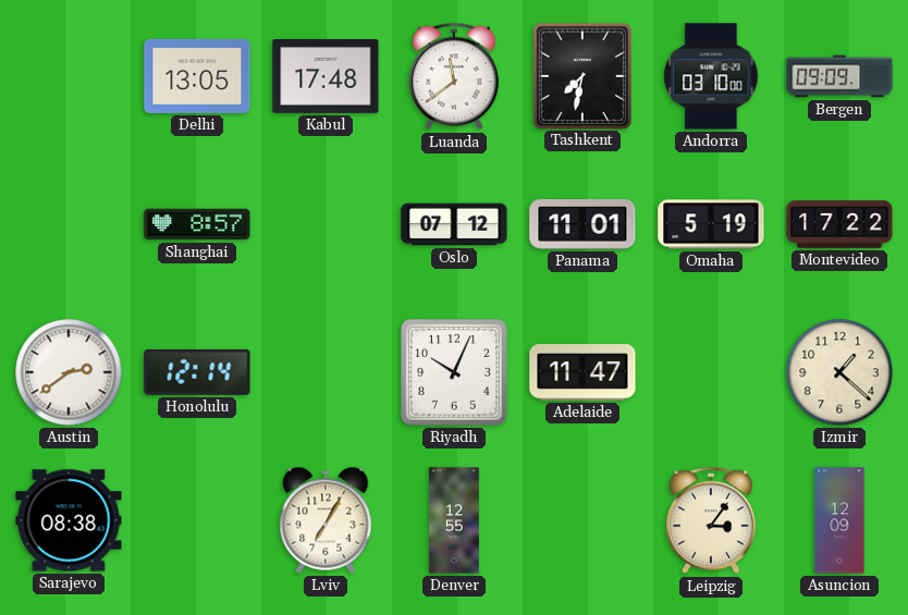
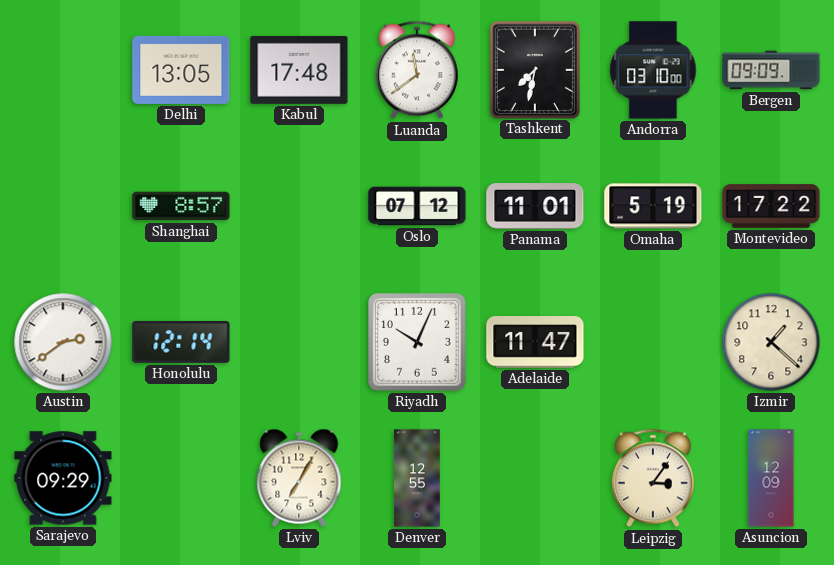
Sarajevo: 08:38 -> 09:29
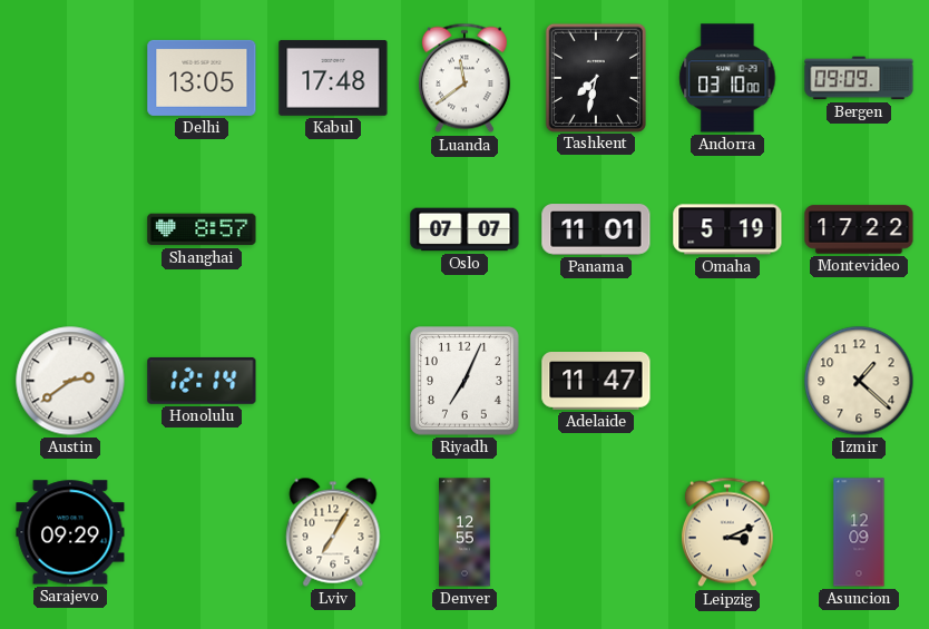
Oslo: 07:12 -> 07:07
Riyadh: 10:04 -> 7:04
Leipzig: 3:06 -> 3:11
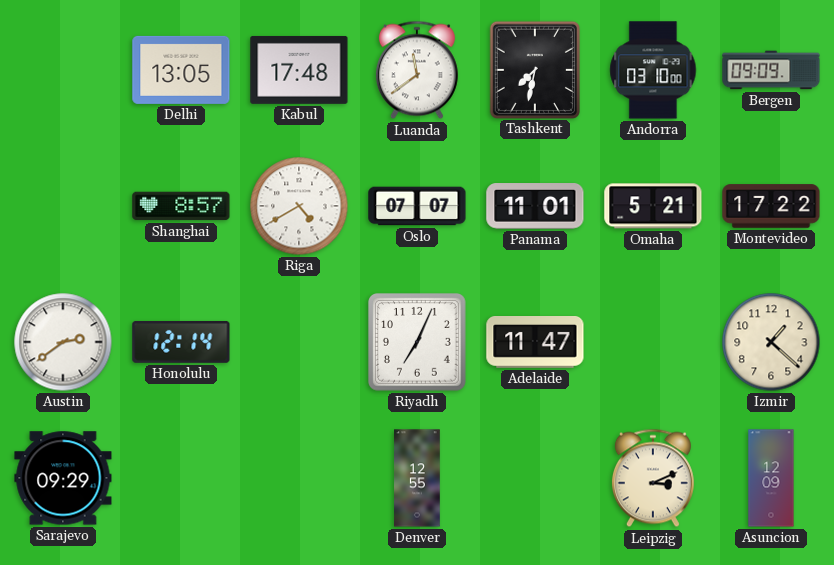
Riga: none -> 4:40
Omaha: 5:19 -> 5:21
Lviv: 7:05 -> none
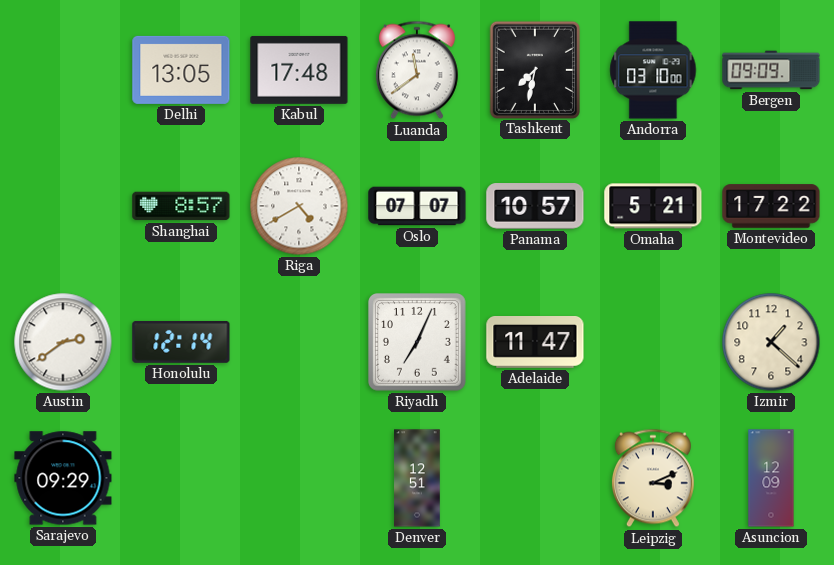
Panama: 11:01 -> 10:57
Denver: 12:55 -> 12:51
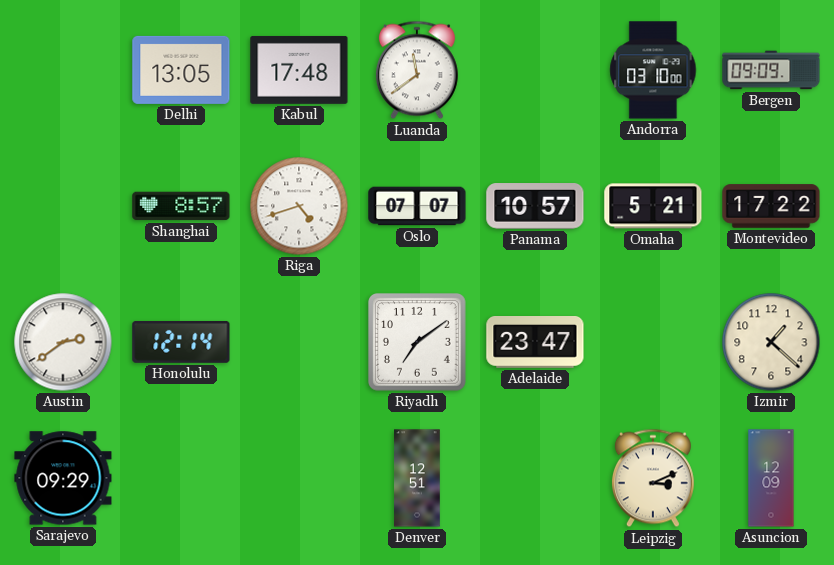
Tashkent: 7:32 -> none
Riga: 4:40 -> 4:42
Riyadh: 7:04 -> 7:09
Adelaide: 11:47 -> 23:47
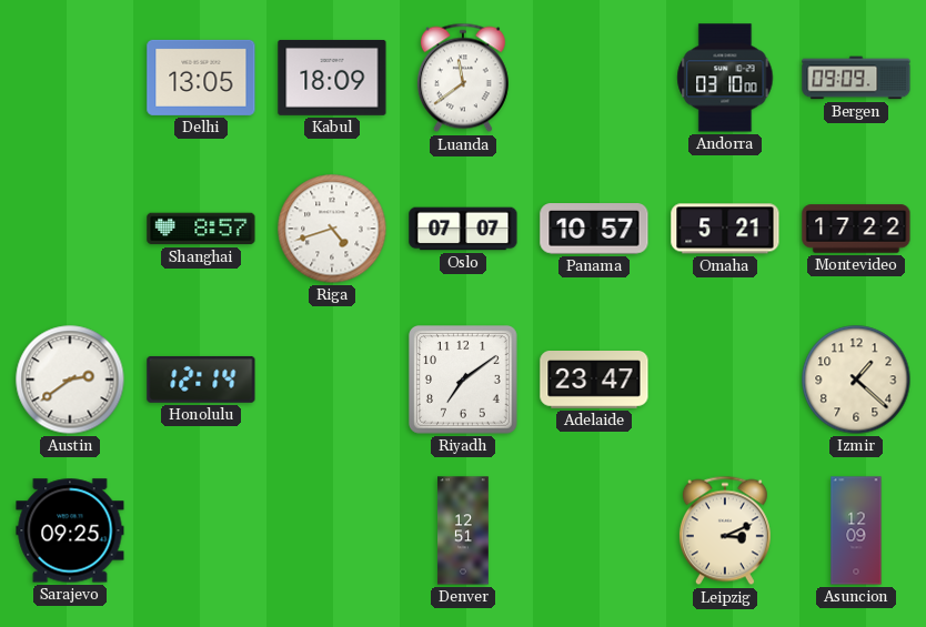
Kabul: 17:48 -> 18:09
Sarajevo: 09:29 -> 09:25
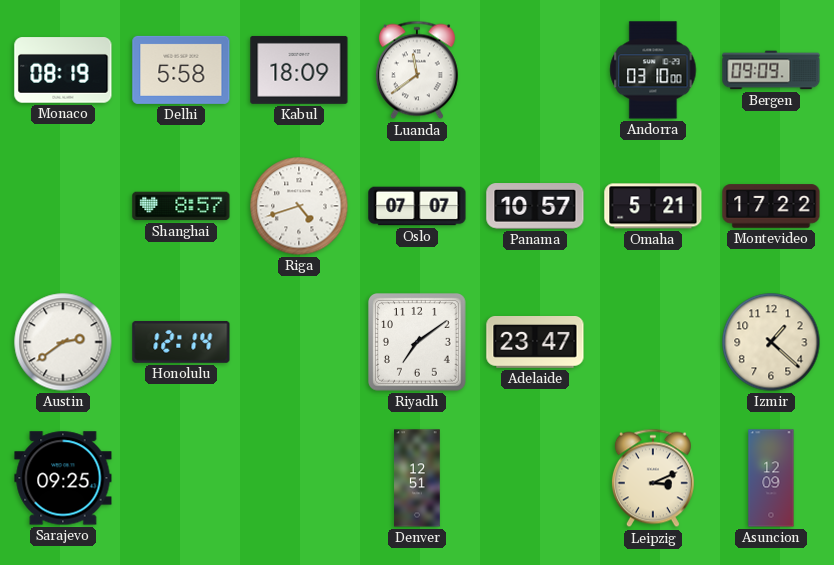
Monaco: none -> 08:19
Delhi: 13:05 -> 5:58
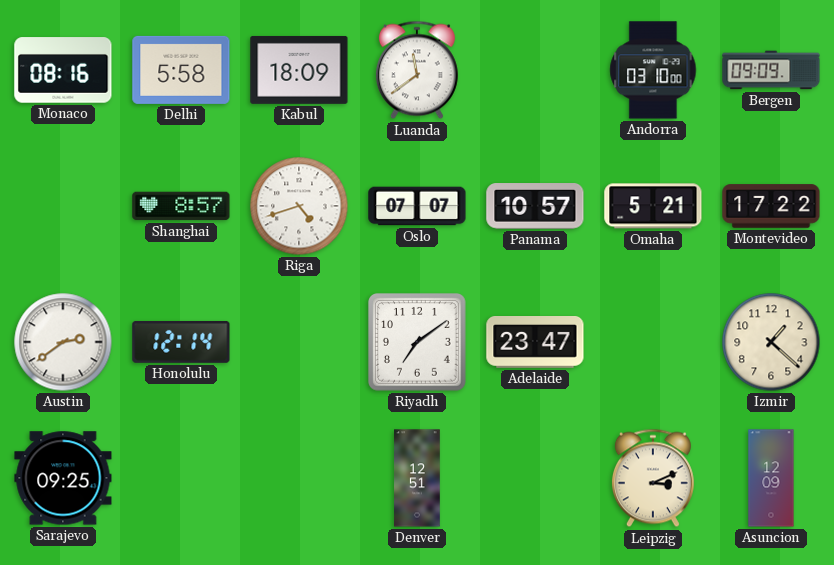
Monaco: 08:19 -> 08:16
